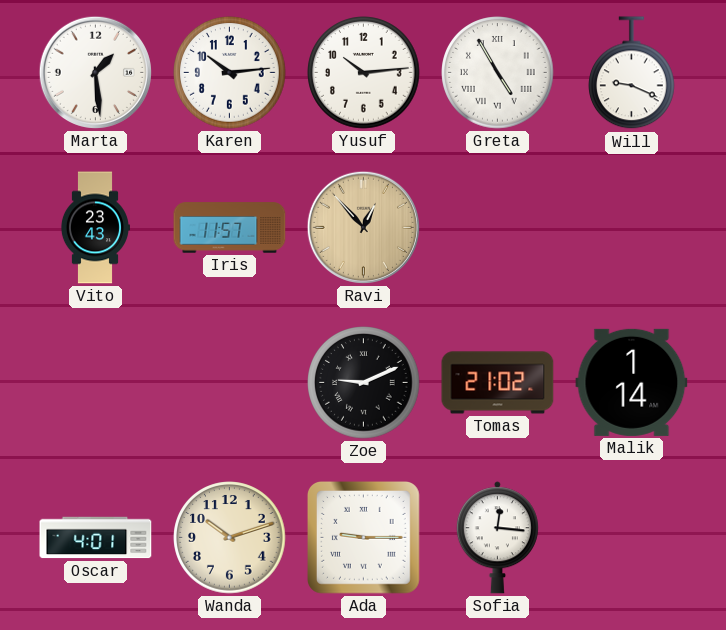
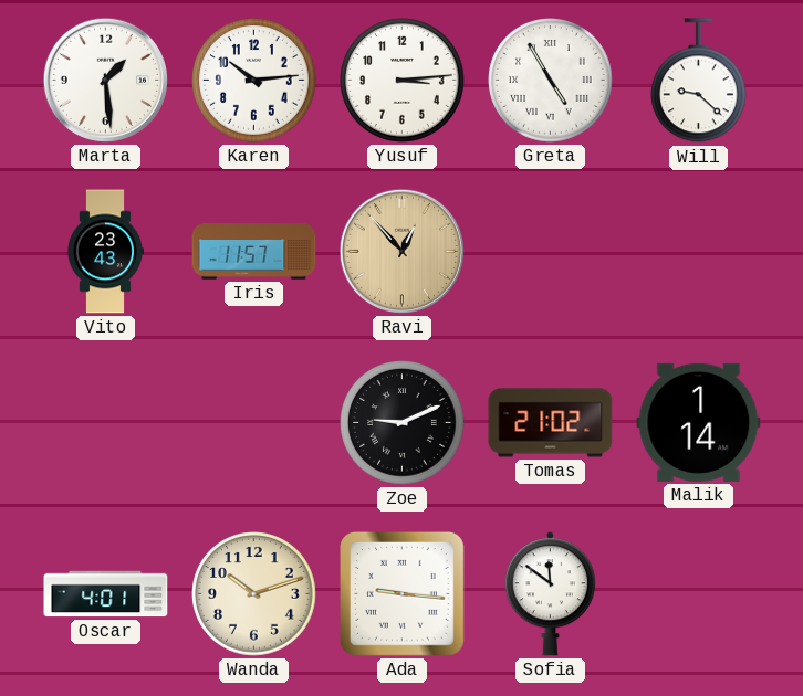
Yusuf: 10:14 -> 3:14
Will: 9:19 -> 9:22
Ada: 9:15 -> 9:16
Sofia: 12:16 -> 11:51
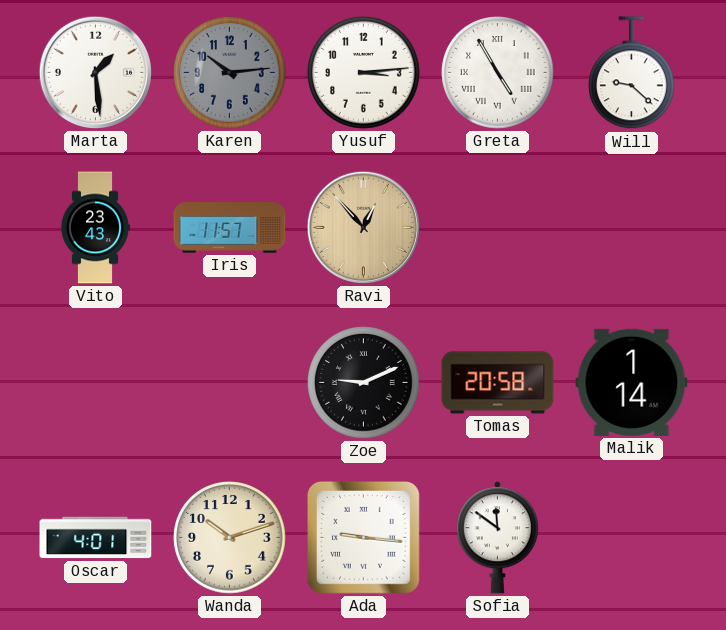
Karen dial: white -> grey
Tomas: 21:02 -> 20:58
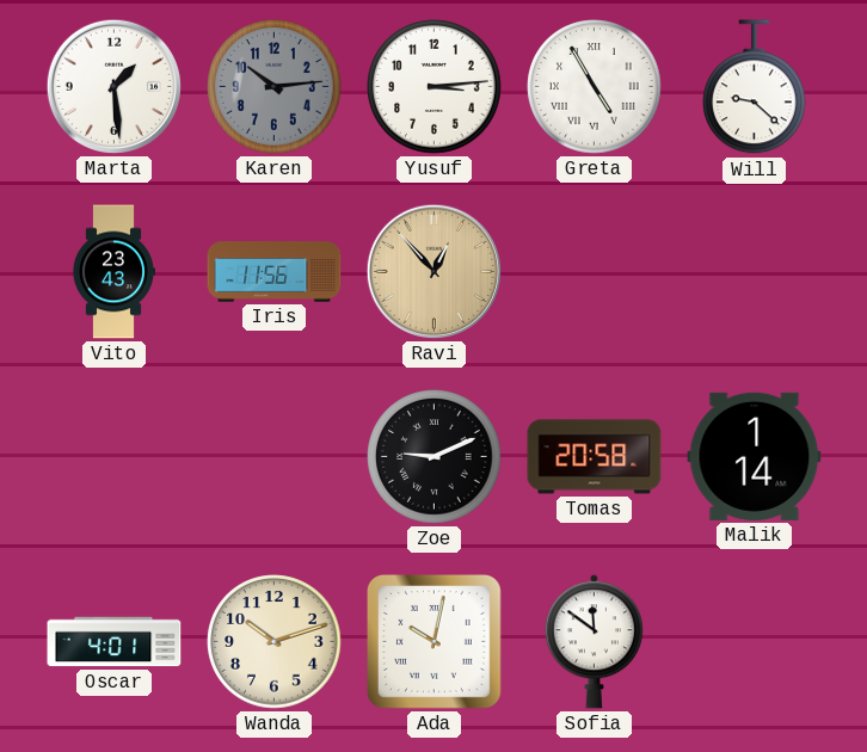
Iris: 11:57 -> 11:56
Ada: 9:16 -> 10:02
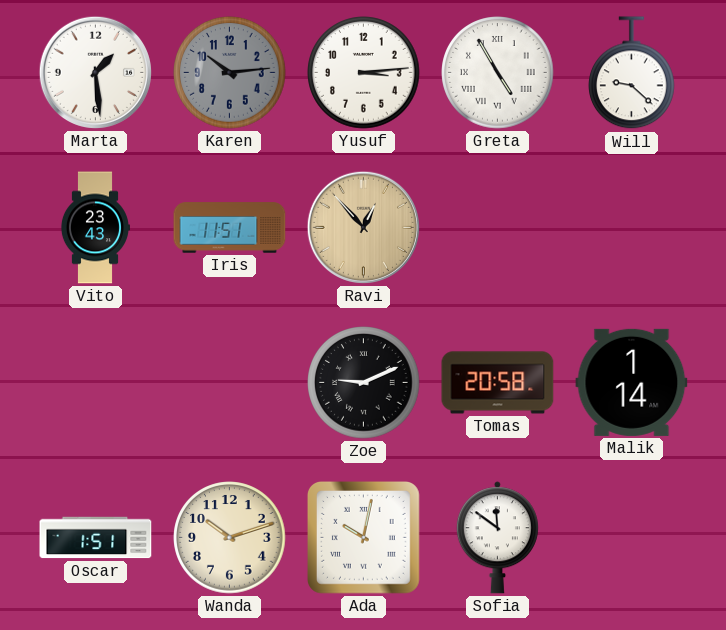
Iris: 11:56 -> 11:51
Oscar: 4:01 -> 1:51
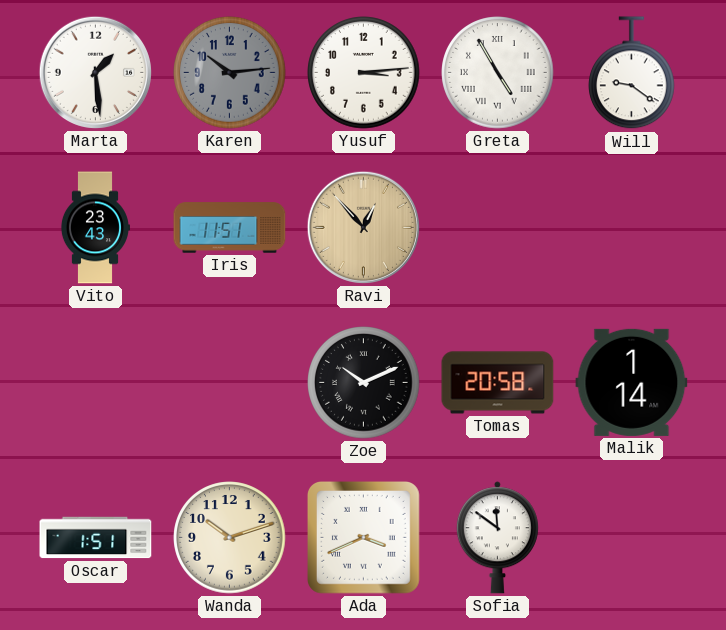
Will: 9:22 -> 9:21
Zoe: 9:11 -> 10:11
Ada: 10:02 -> 3:41
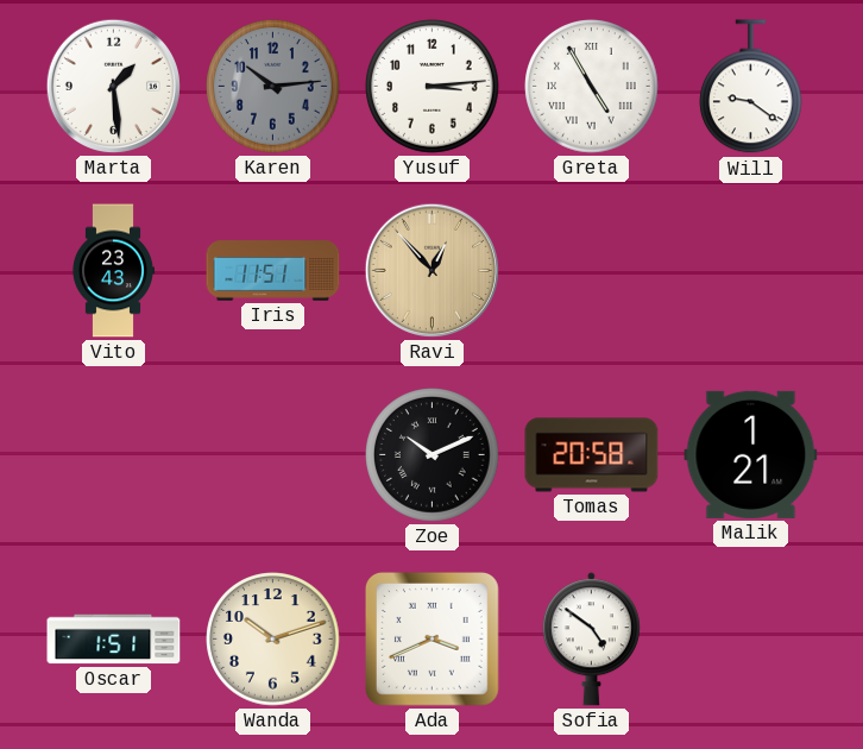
Malik: 1:14 -> 1:21
Sofia: 11:51 -> 4:51
